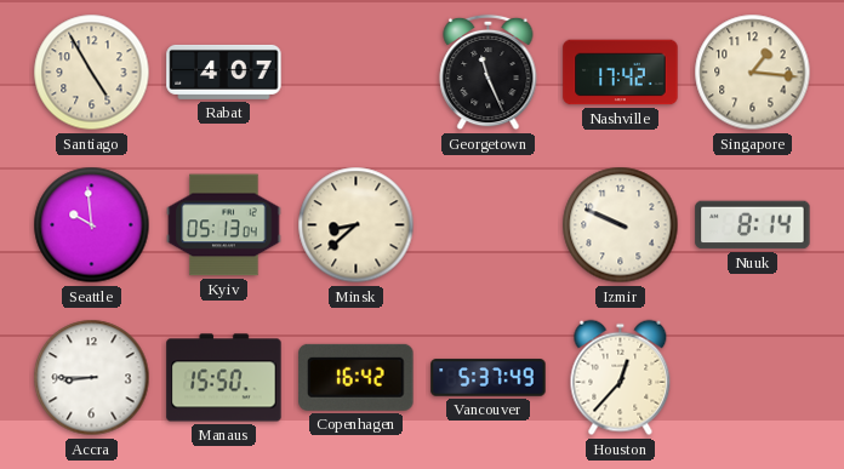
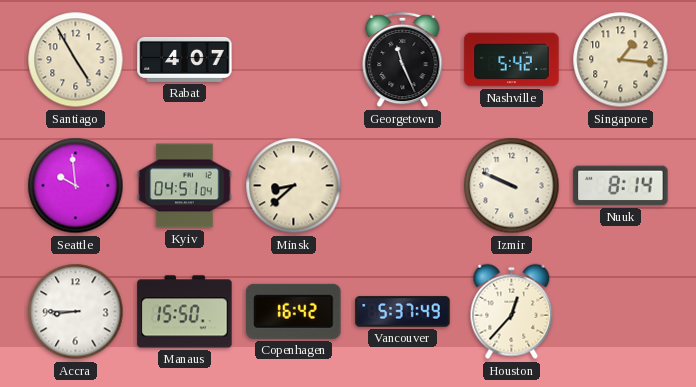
Nashville: 17:42 -> 5:42
Kyiv: 05:13 -> 04:51
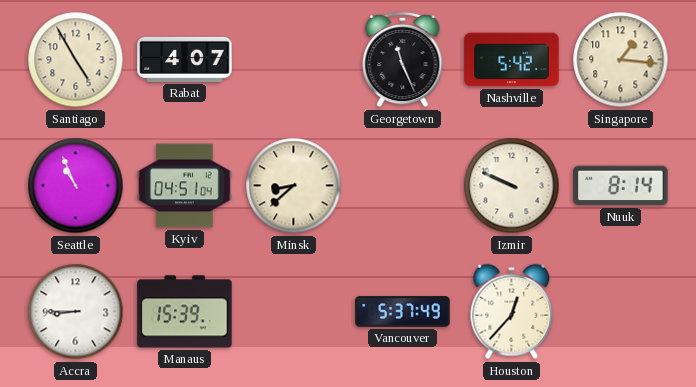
Seattle: 9:59 -> 10:56
Manaus: 15:50 -> 15:39
Copenhagen: 16:42 -> none
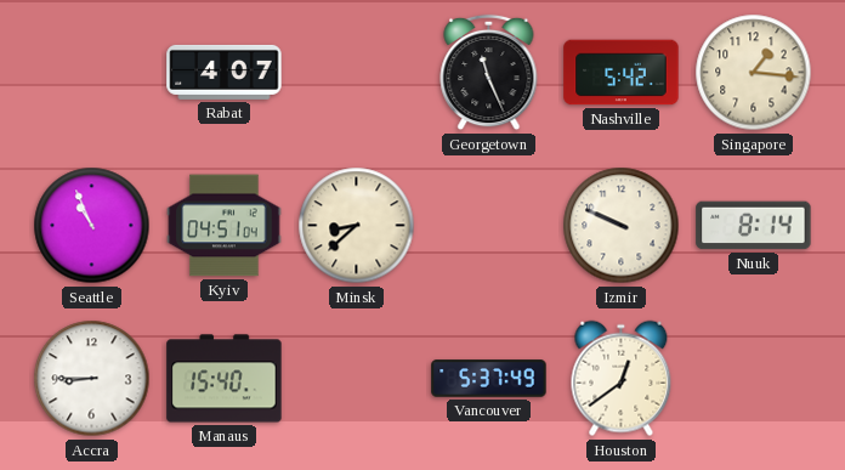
Santiago: 4:55 -> none
Manaus: 15:39 -> 15:40
Houston: 12:37 -> 12:39
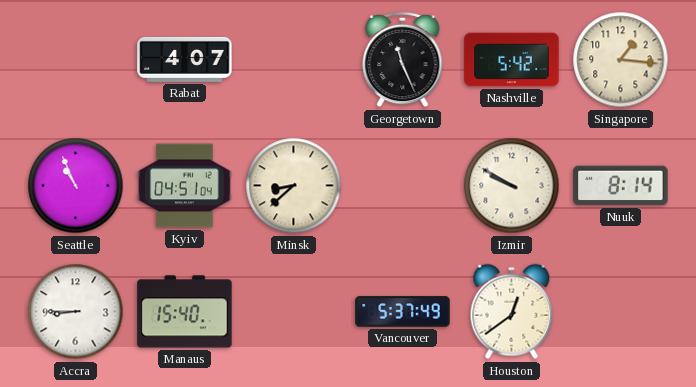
Izmir: 9:49 -> 9:50
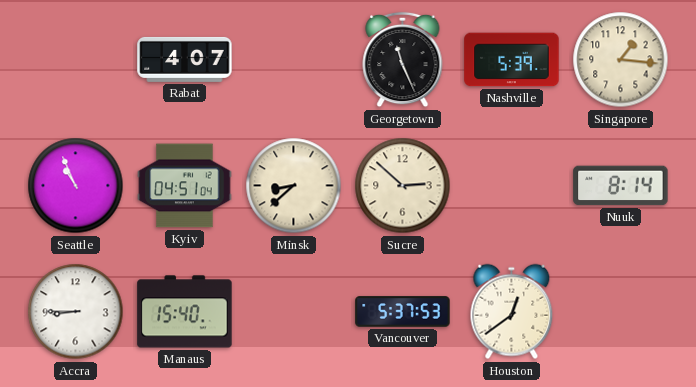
Nashville: 5:42 -> 5:39
Sucre: none -> 2:52
Izmir: 9:50 -> none
Vancouver: 5:37:49 -> 5:37:53
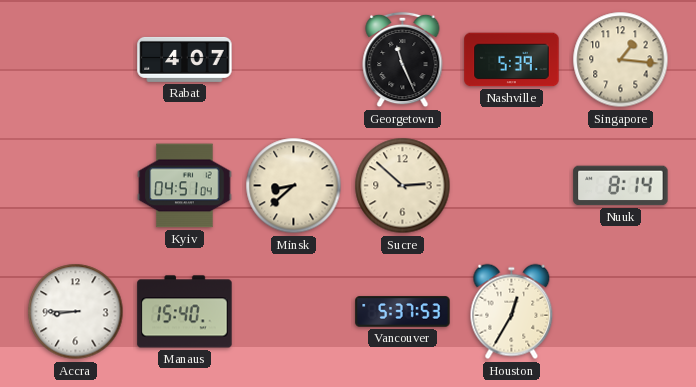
Seattle: 10:56 -> none
Houston: 12:39 -> 12:35
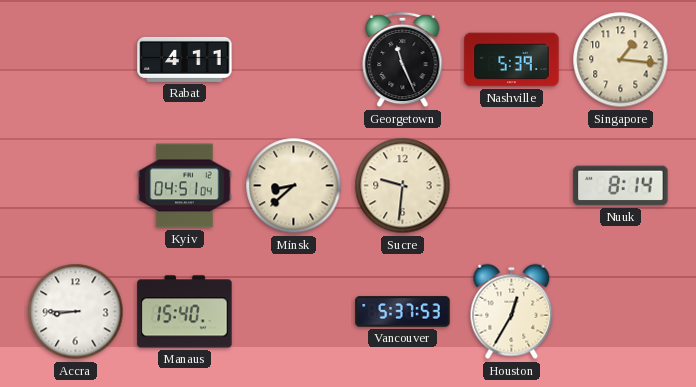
Rabat: 4:07 -> 4:11
Sucre: 2:52 -> 9:31
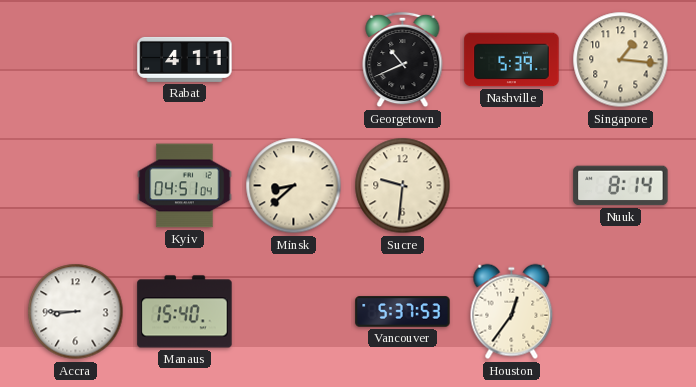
Georgetown: 11:26 -> 10:41
Houston: 12:35 -> 12:36
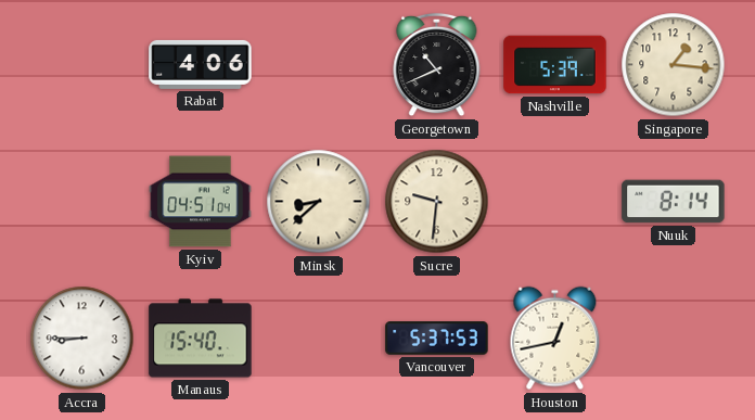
Rabat: 4:11 -> 4:06
Houston: 12:36 -> 12:43
